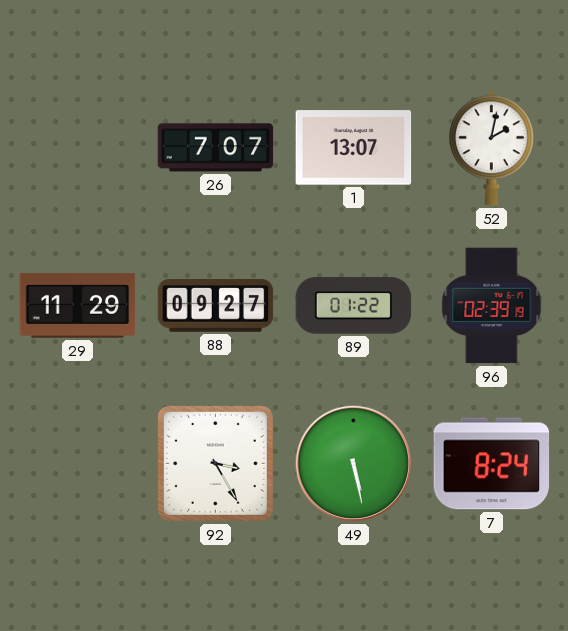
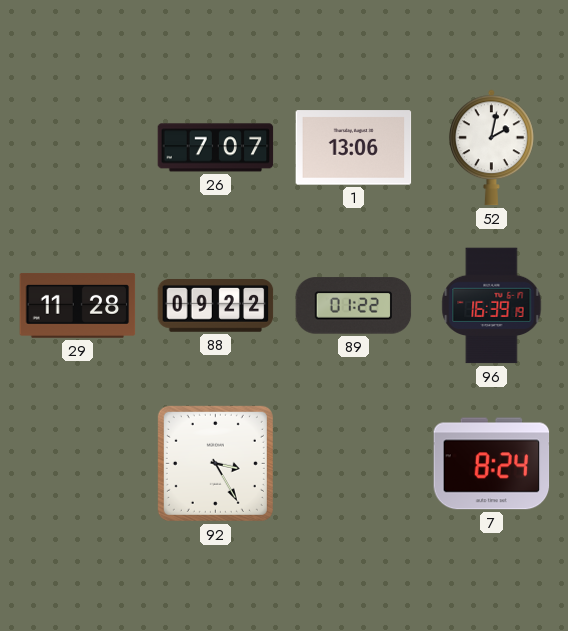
1: 13:07 -> 13:06
29: 11:29 -> 11:28
88: 09:27 -> 09:22
96: 02:39 -> 16:39
49: 5:28 -> none
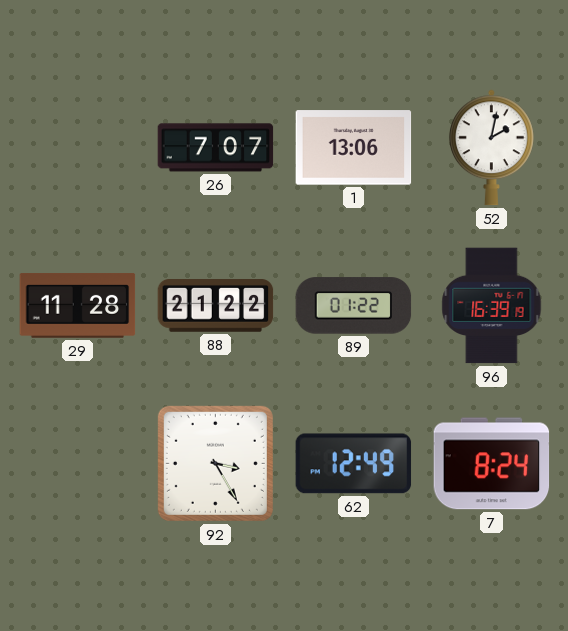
88: 09:22 -> 21:22
62: none -> 12:49
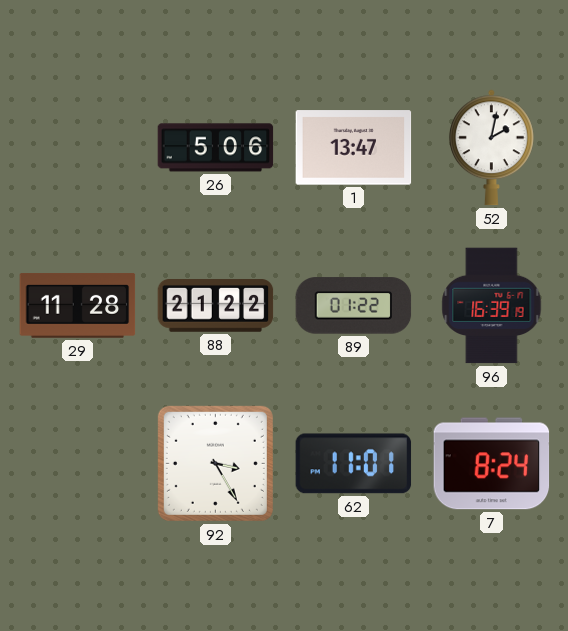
26: 7:07 -> 5:06
1: 13:06 -> 13:47
62: 12:49 -> 11:01
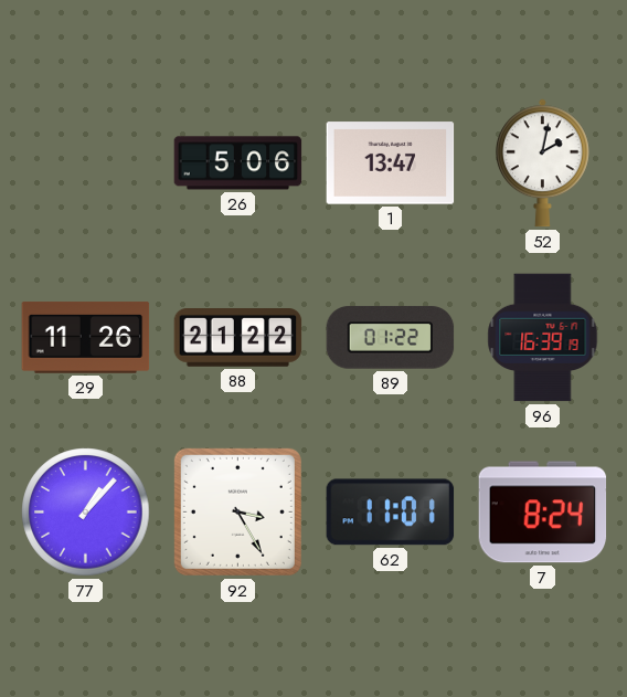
29: 11:28 -> 11:26
77: none -> 1:07
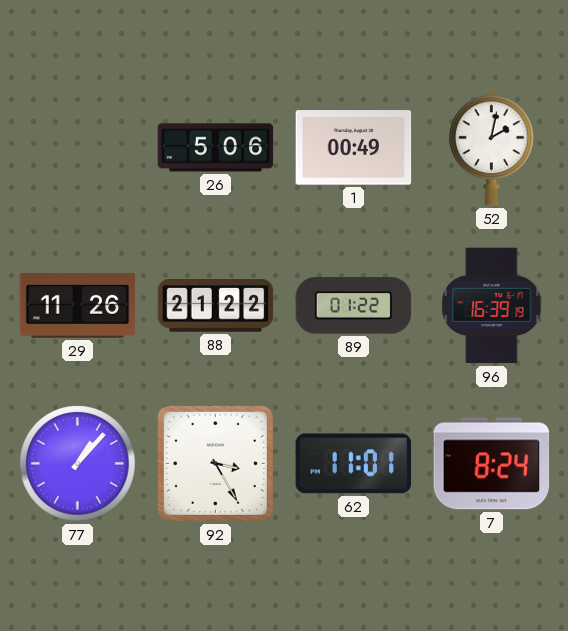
1: 13:47 -> 00:49
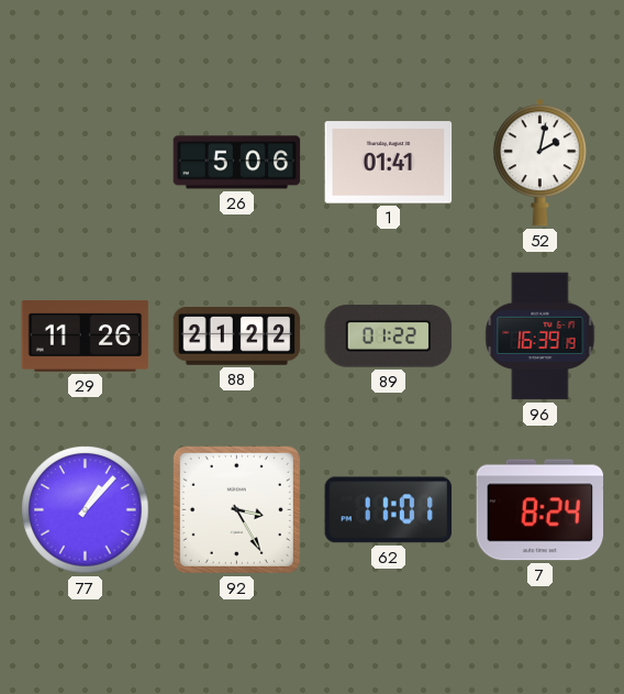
1: 00:49 -> 01:41
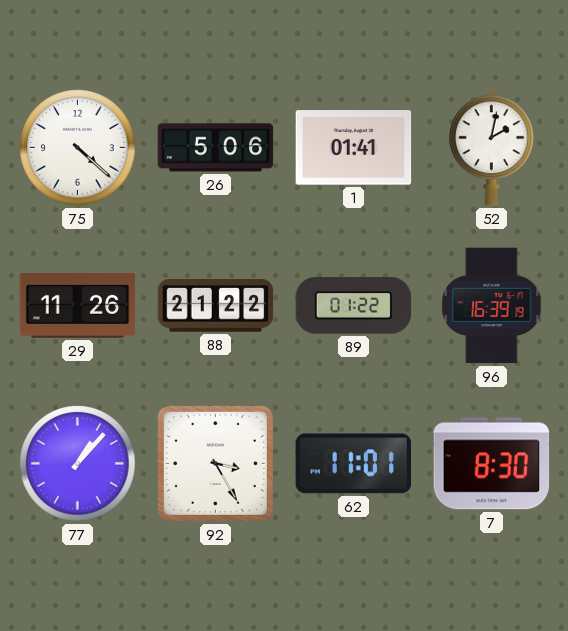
75: none -> 4:22
7: 8:24 -> 8:30
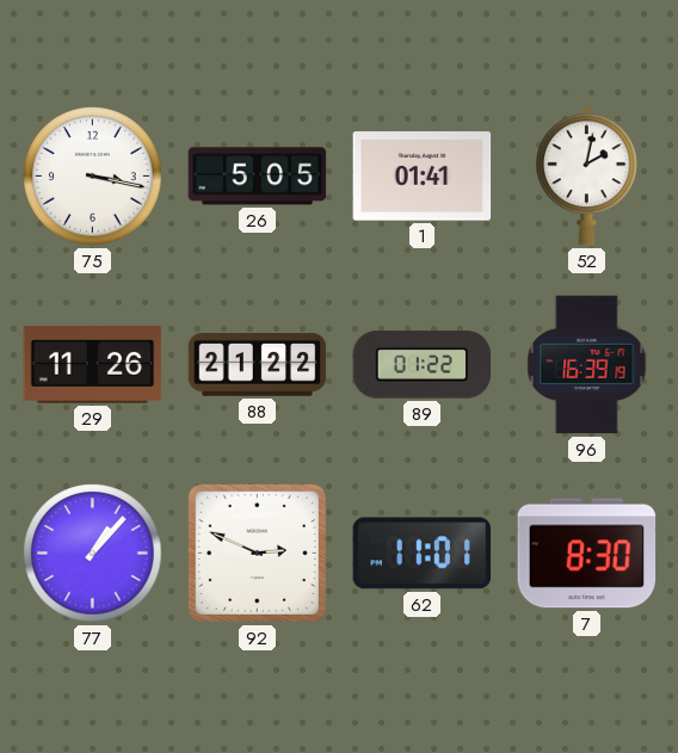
75: 4:22 -> 3:17
26: 5:06 -> 5:05
92: 3:25 -> 2:49
